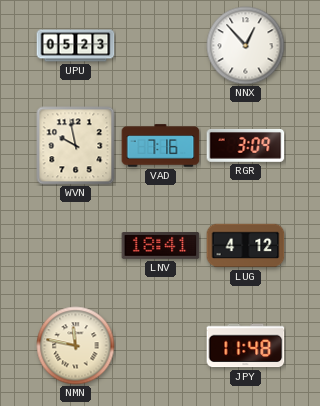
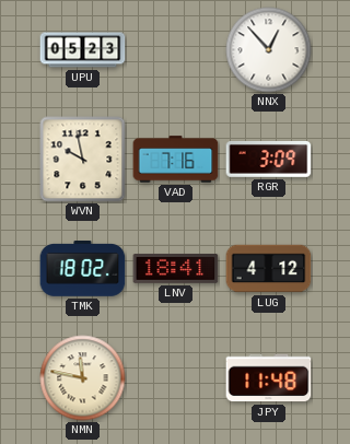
TMK: none -> 18:02
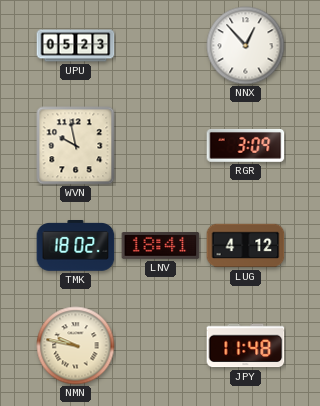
VAD: 7:16 -> none
NMN: 11:47 -> 9:47
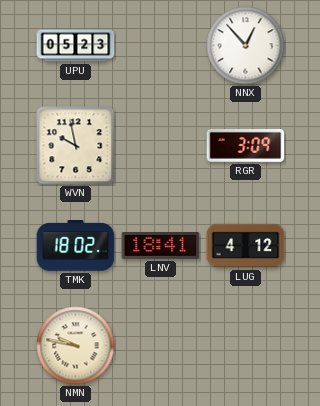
JPY: 11:48 -> none
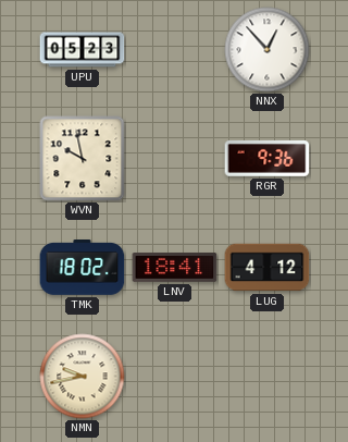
RGR: 3:09 -> 9:36
NMN: 9:47 -> 9:43
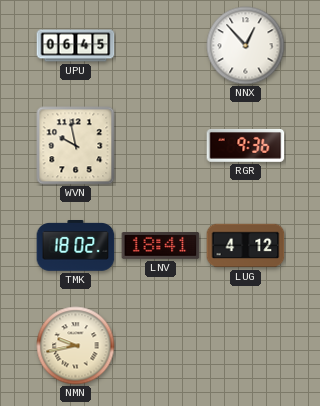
UPU: 05:23 -> 06:45
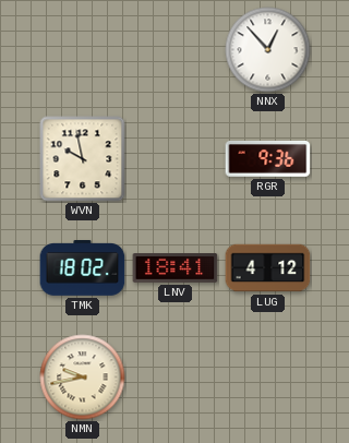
UPU: 06:45 -> none
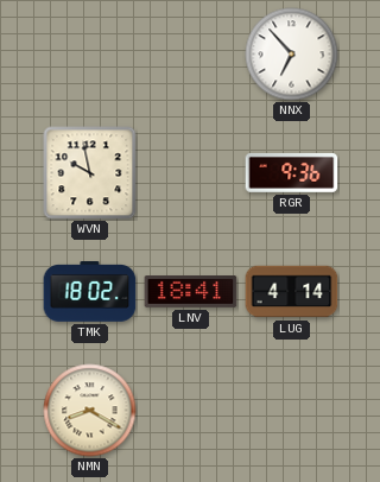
NNX: 12:53 -> 6:53
LUG: 4:12 -> 4:14
NMN: 9:43 -> 8:20
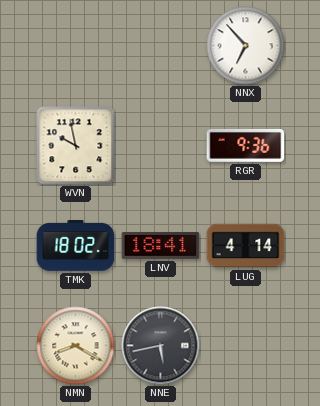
NNE: none -> 5:43
